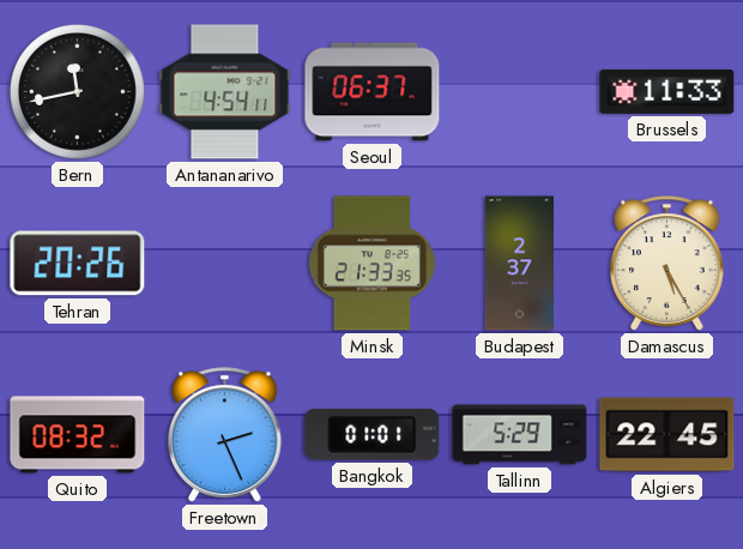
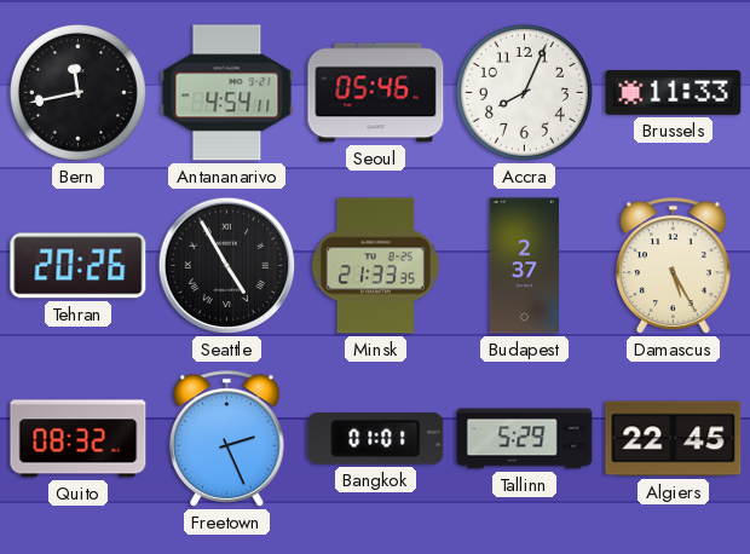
Seoul: 06:37 -> 05:46
Accra: none -> 8:04
Seattle: none -> 4:55
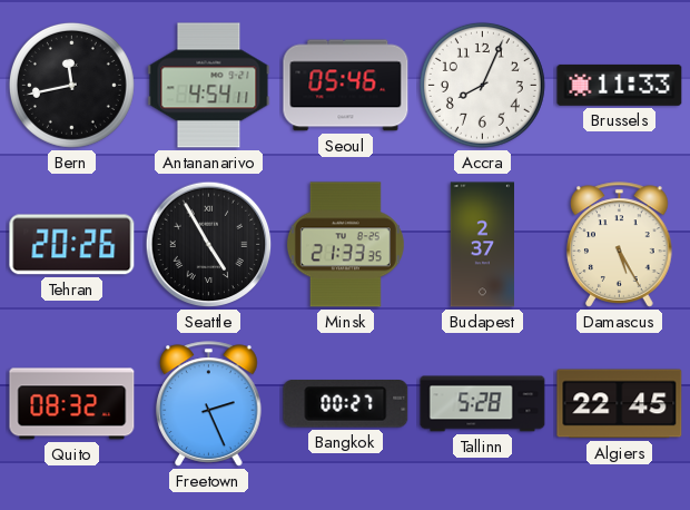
Bangkok: 01:01 -> 00:27
Tallinn: 5:29 -> 5:28
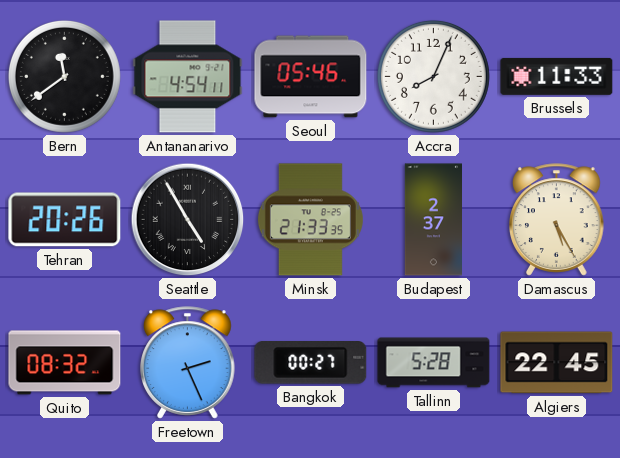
Bern: 11:43 -> 11:39
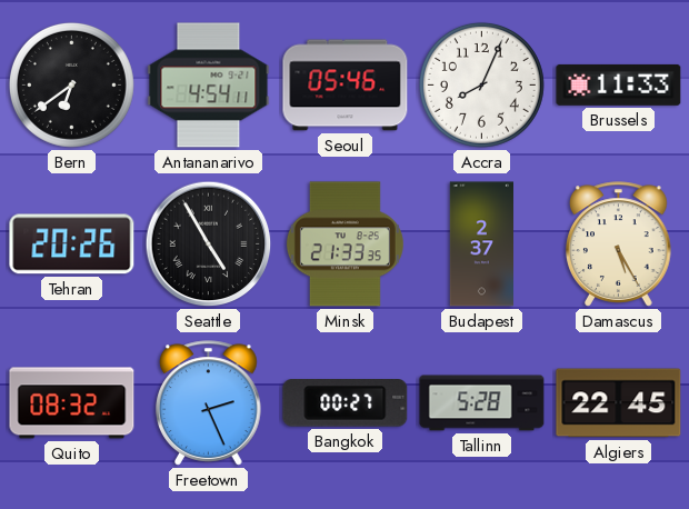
Bern: 11:39 -> 6:39
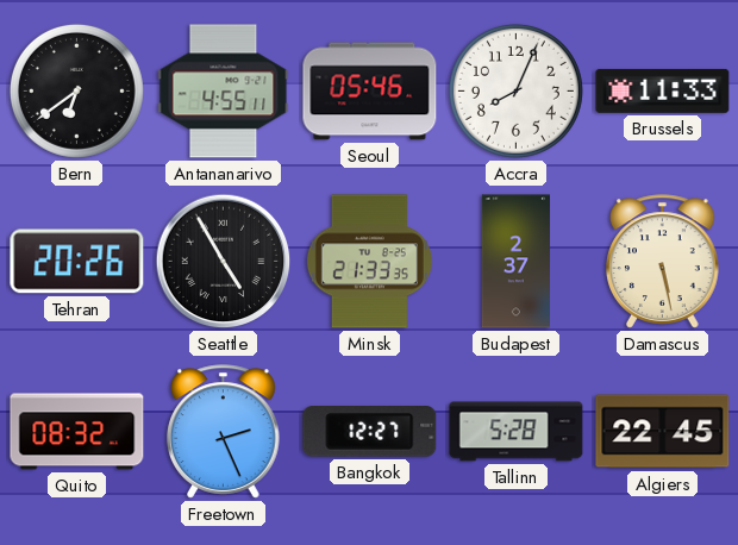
Antananarivo: 4:54 -> 4:55
Damascus: 5:25 -> 5:28
Bangkok: 00:27 -> 12:27
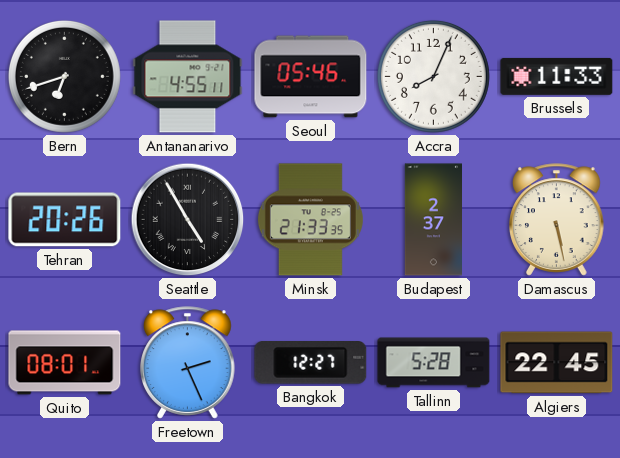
Bern: 6:39 -> 6:42
Quito: 08:32 -> 08:01
